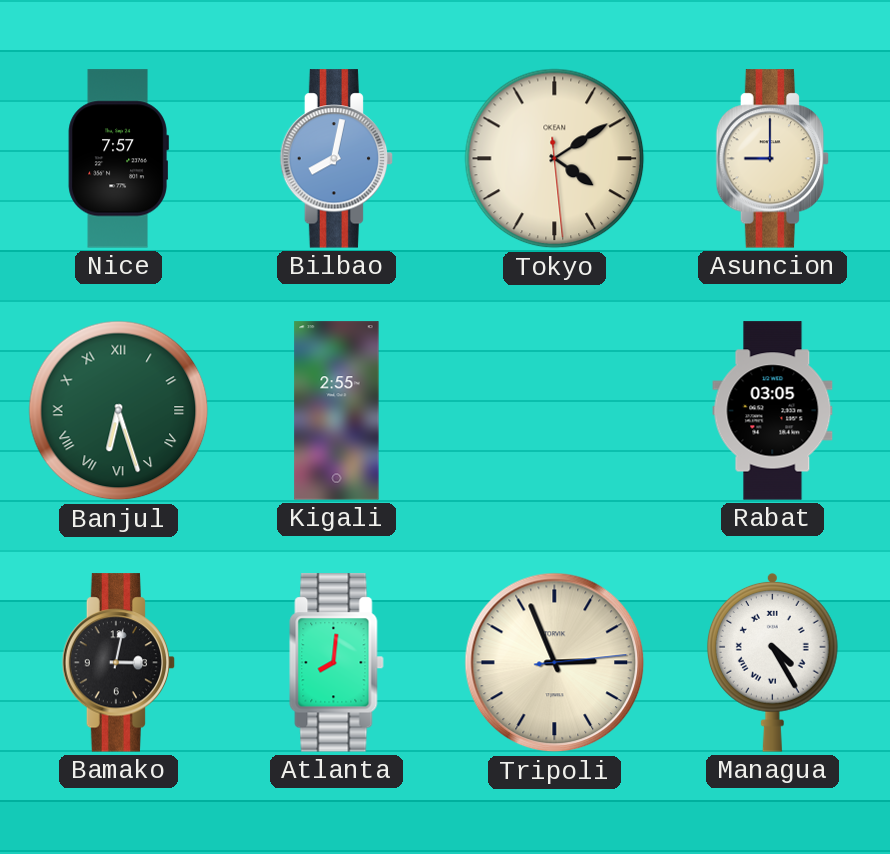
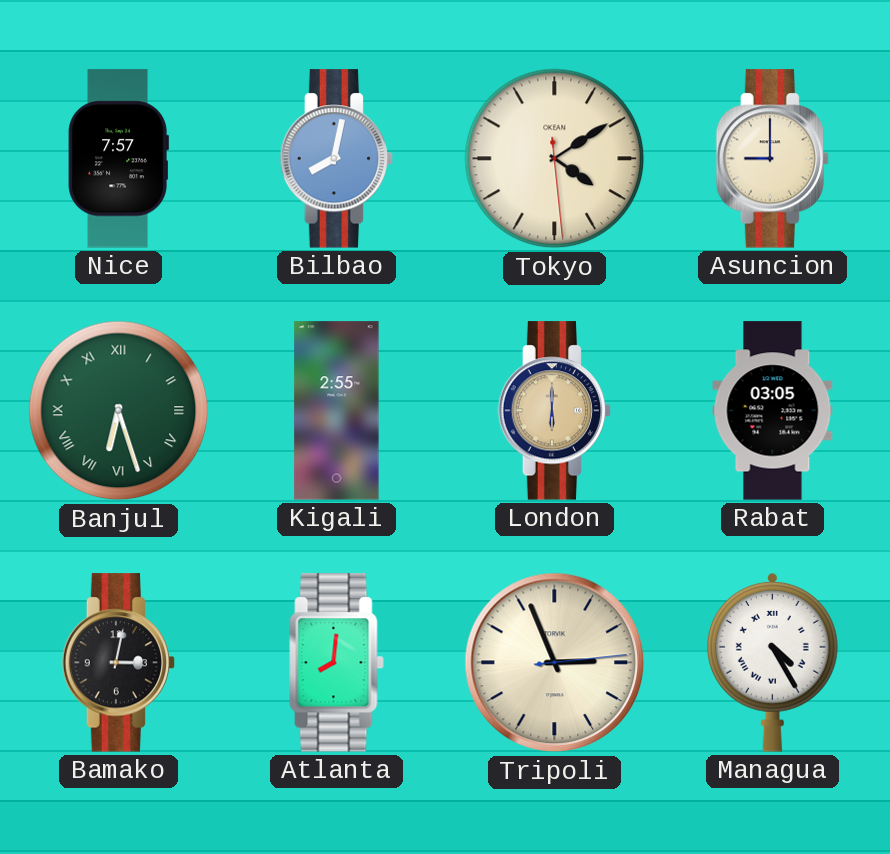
London: none -> 6:00
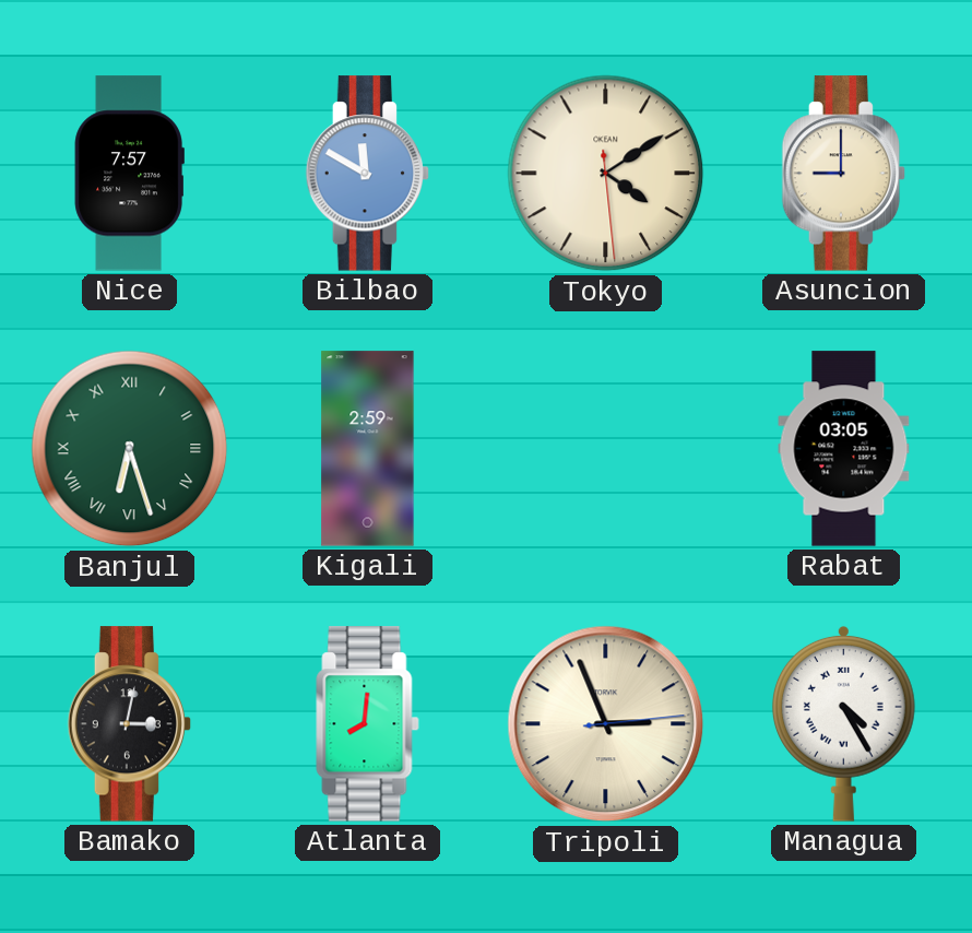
Bilbao: 8:02 -> 11:50
Kigali: 2:55 -> 2:59
London: 6:00 -> none
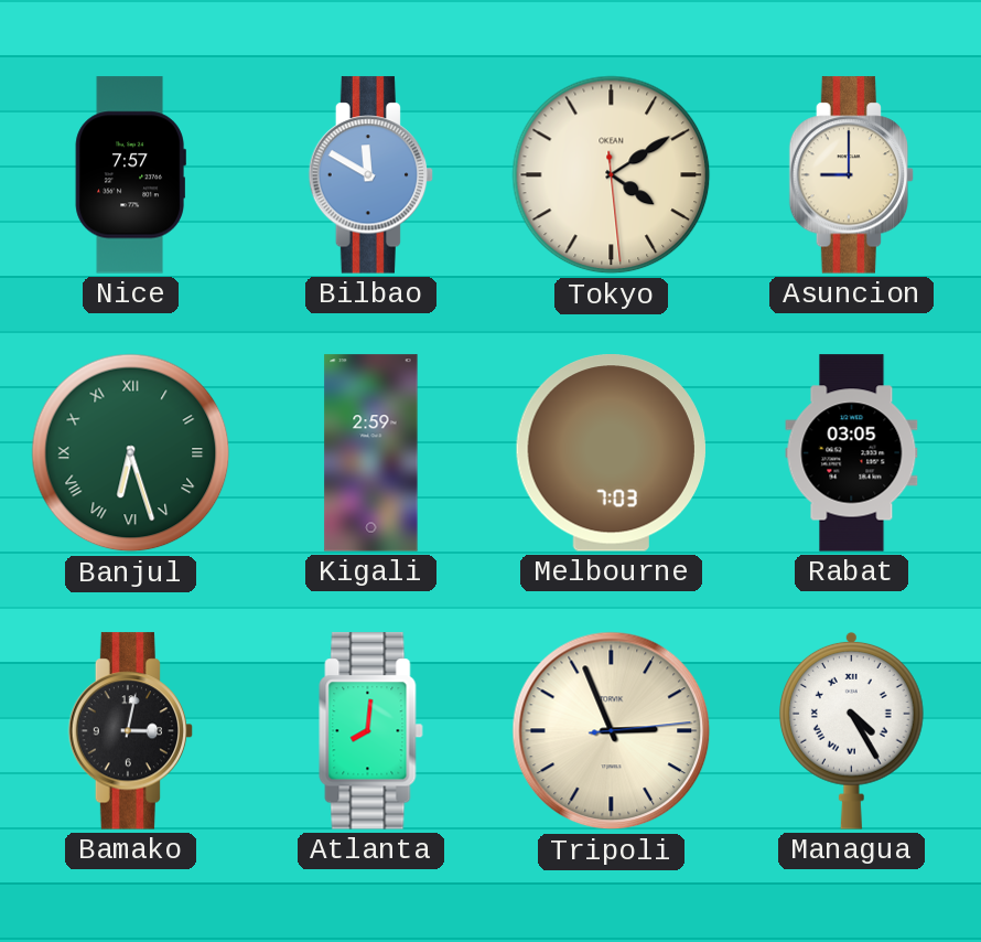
Melbourne: none -> 7:03
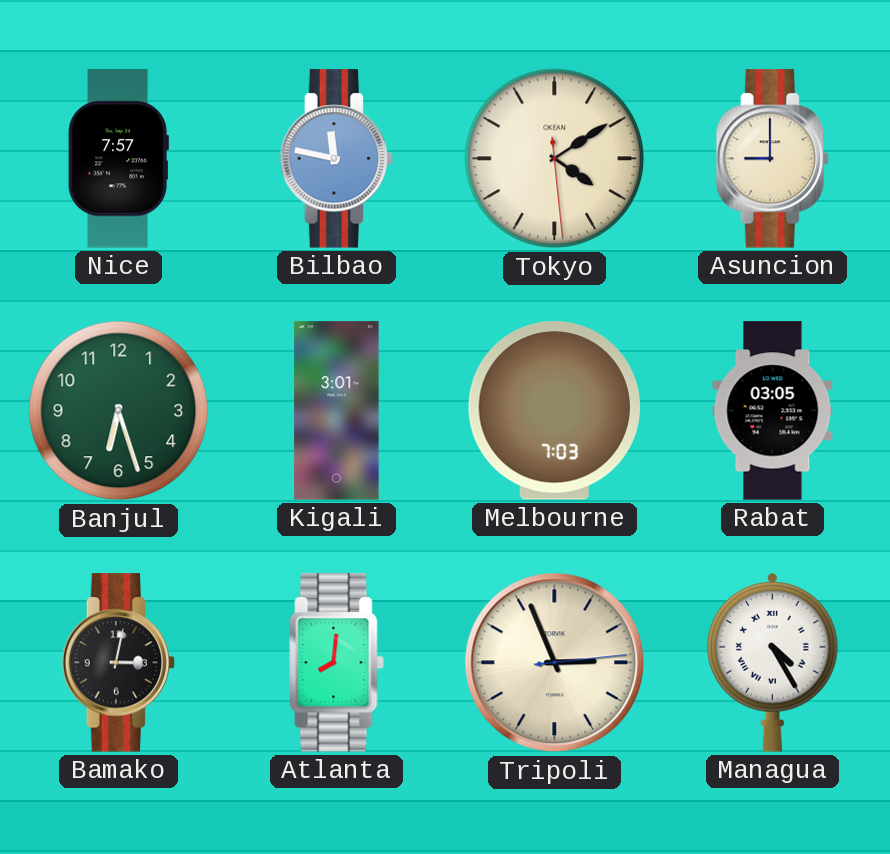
Bilbao: 11:50 -> 11:47
Banjul numerals: Roman -> Arabic
Kigali: 2:59 -> 3:01
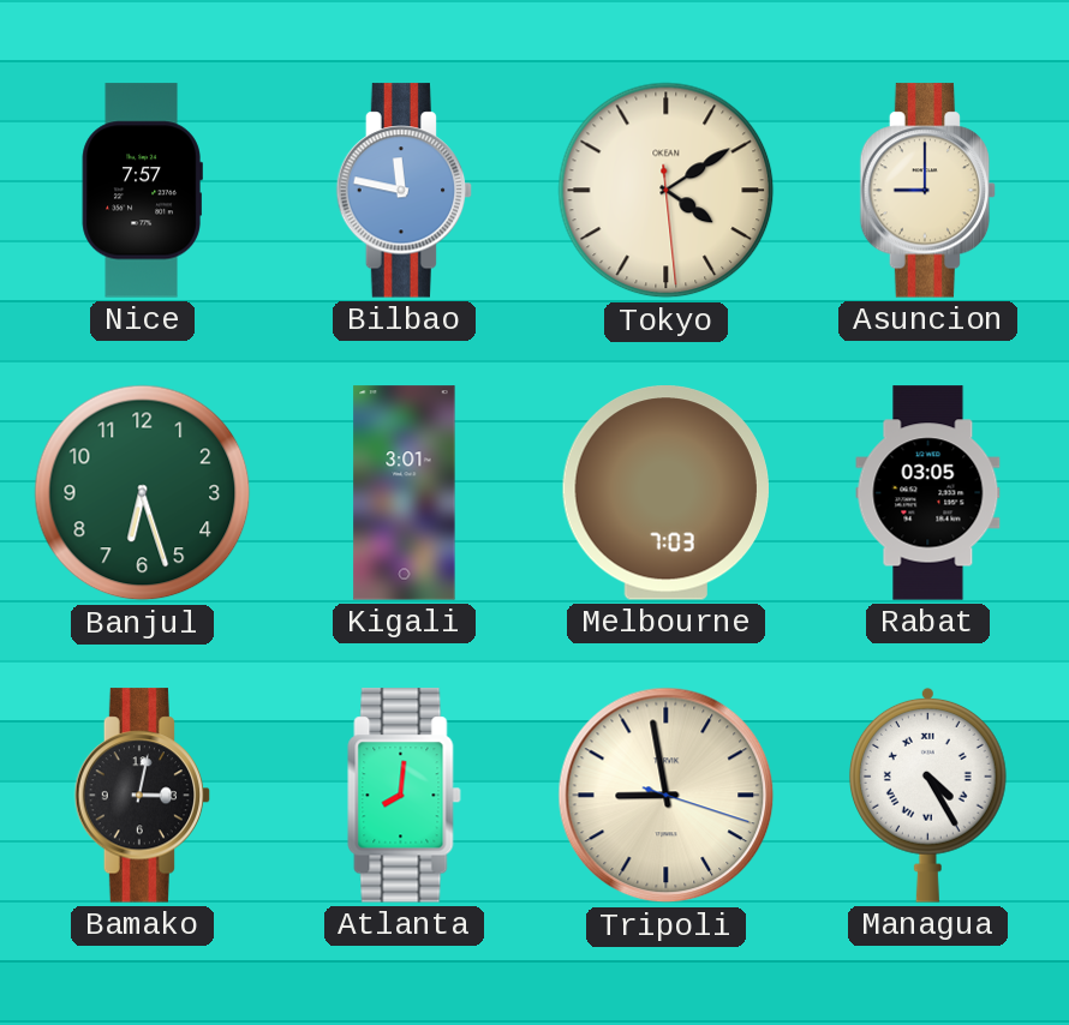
Tripoli: 2:56 -> 8:58
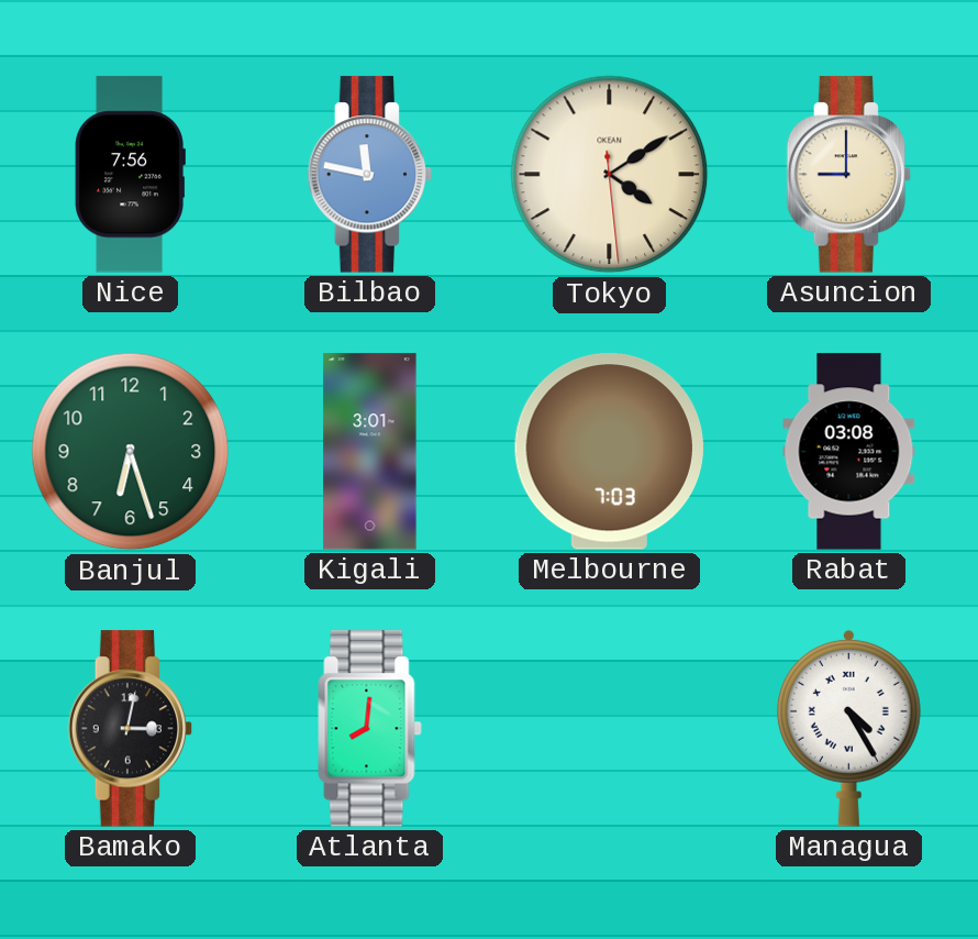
Nice: 7:57 -> 7:56
Rabat: 03:05 -> 03:08
Tripoli: 8:58 -> none
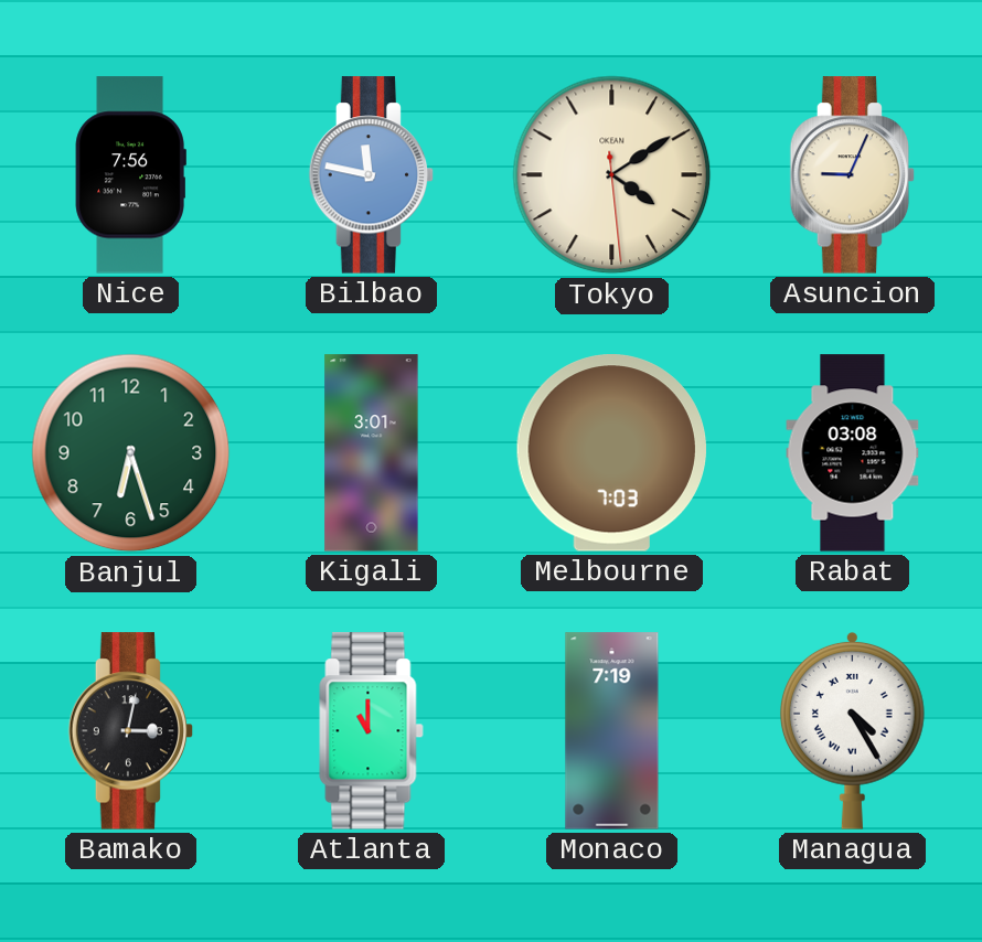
Asuncion: 9:00 -> 9:04
Atlanta: 8:01 -> 11:00
Monaco: none -> 7:19
